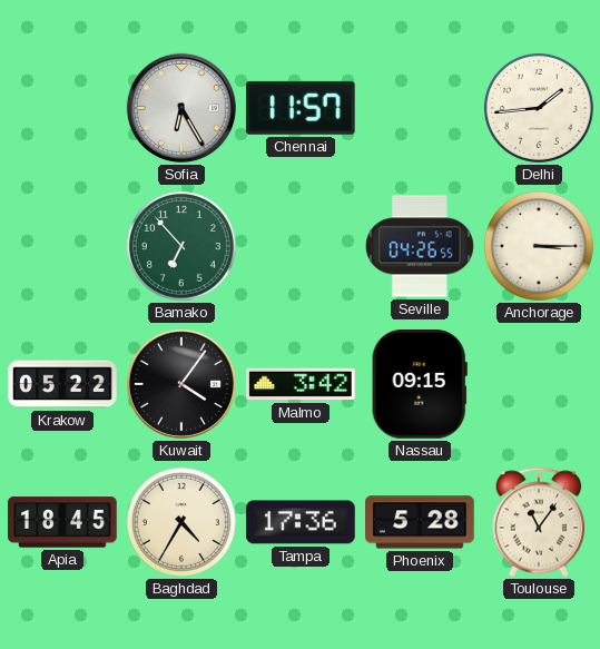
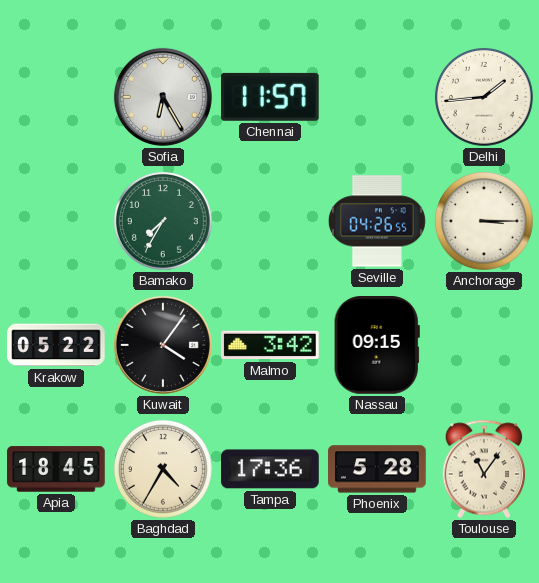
Bamako: 6:53 -> 7:35
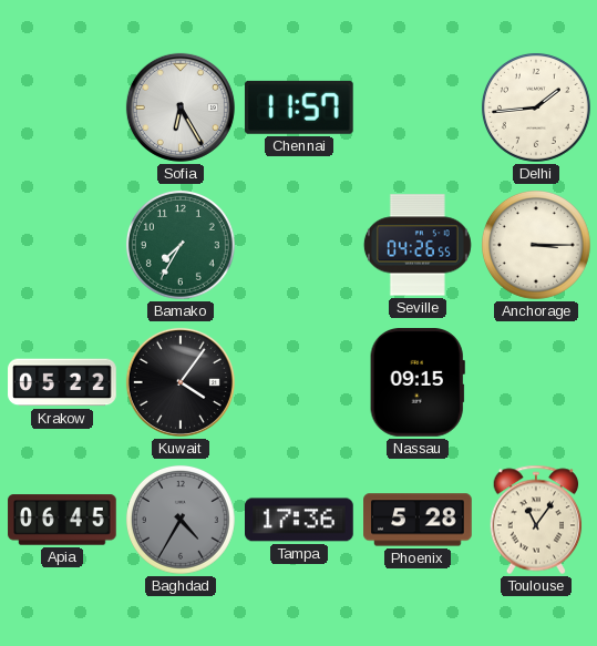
Malmo: 3:42 -> none
Apia: 18:45 -> 06:45
Baghdad dial: cream -> grey
